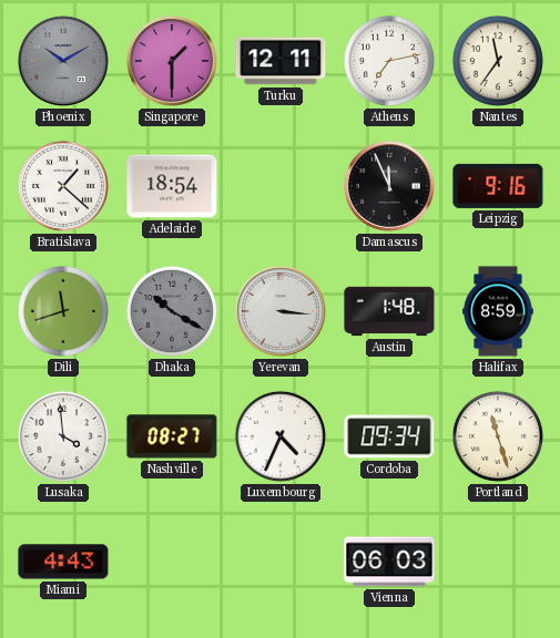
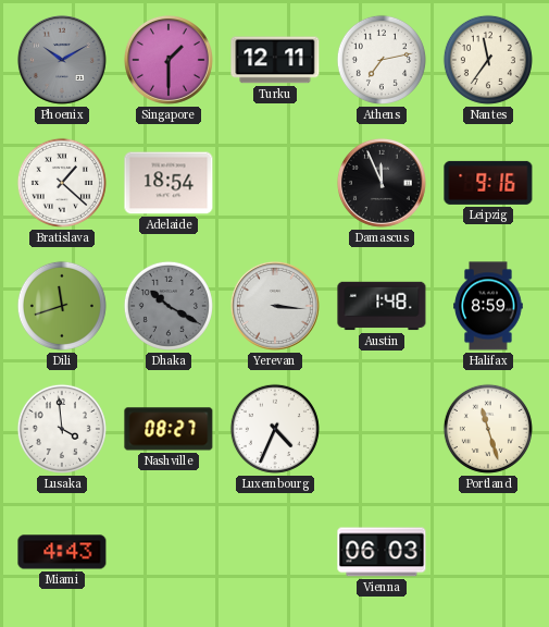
Cordoba: 09:34 -> none
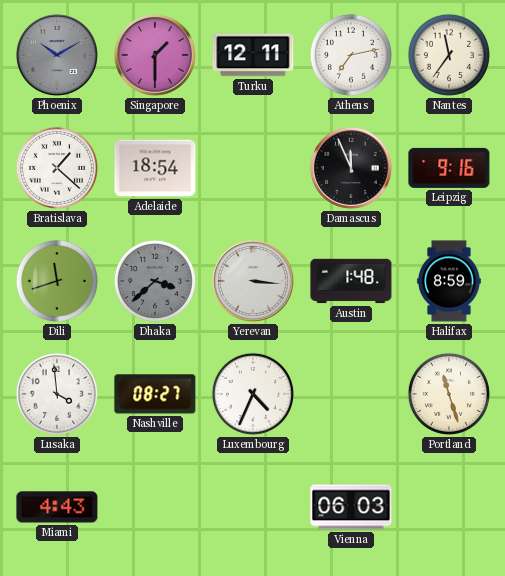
Dhaka: 10:20 -> 3:38
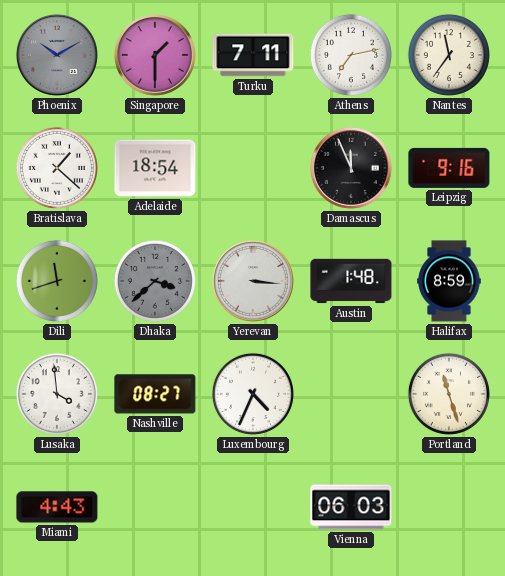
Turku: 12:11 -> 7:11
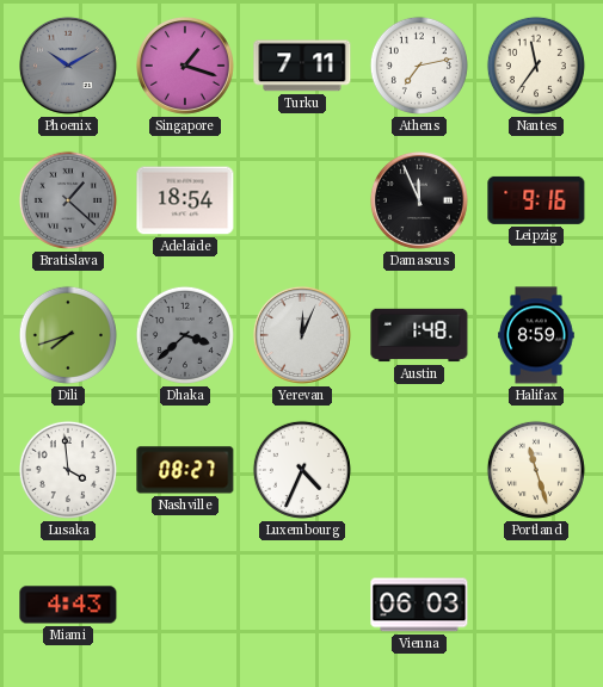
Singapore: 1:30 -> 1:18
Bratislava dial: white -> grey
Dili: 11:42 -> 7:42
Yerevan: 3:16 -> 12:04
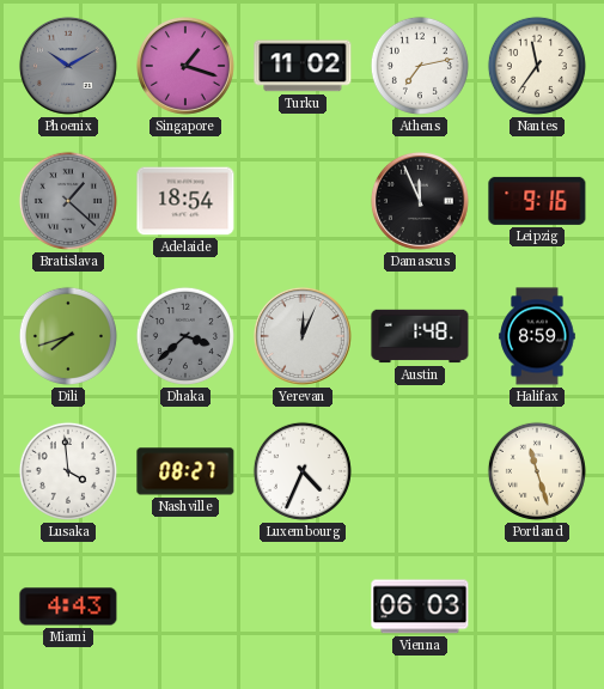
Turku: 7:11 -> 11:02
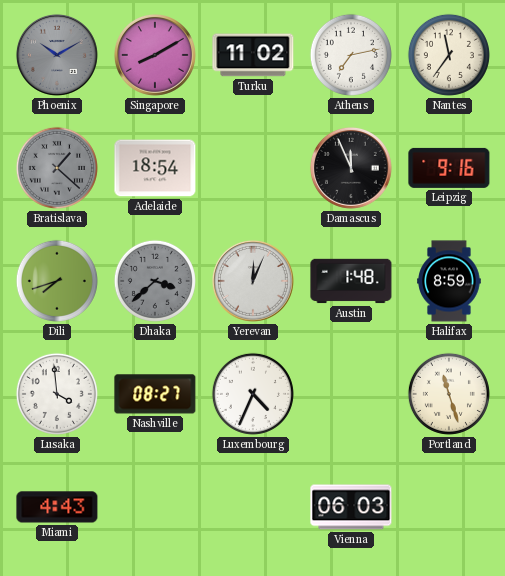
Singapore: 1:18 -> 8:10
